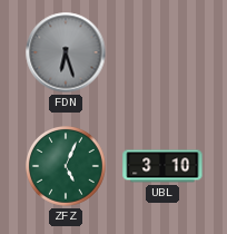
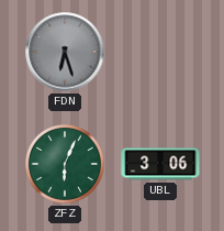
ZFZ: 5:04 -> 6:04
UBL: 3:10 -> 3:06
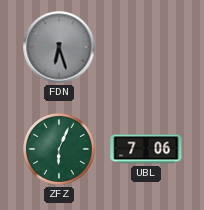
UBL: 3:06 -> 7:06
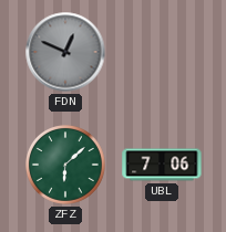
FDN: 6:27 -> 12:49
ZFZ: 6:04 -> 6:08
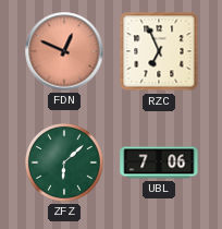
FDN dial: grey -> salmon
RZC: none -> 6:56
